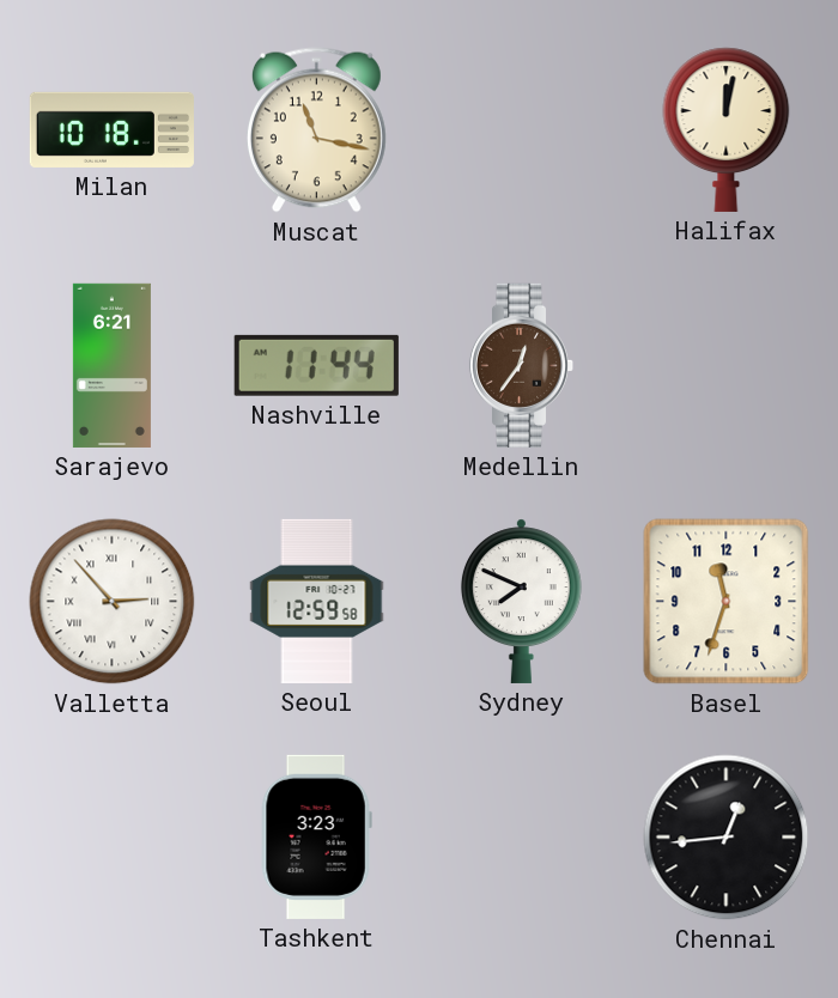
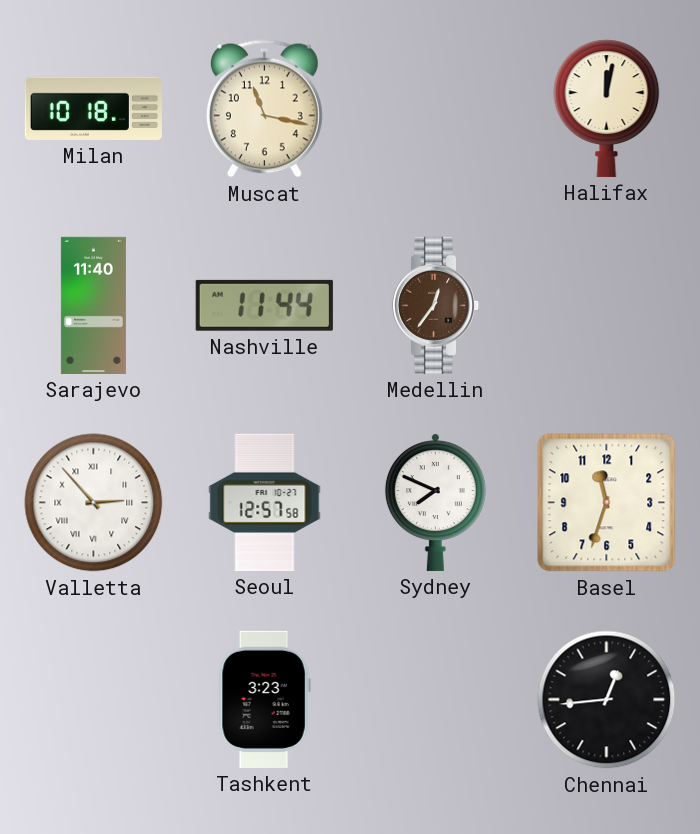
Sarajevo: 6:21 -> 11:40
Seoul: 12:59 -> 12:57
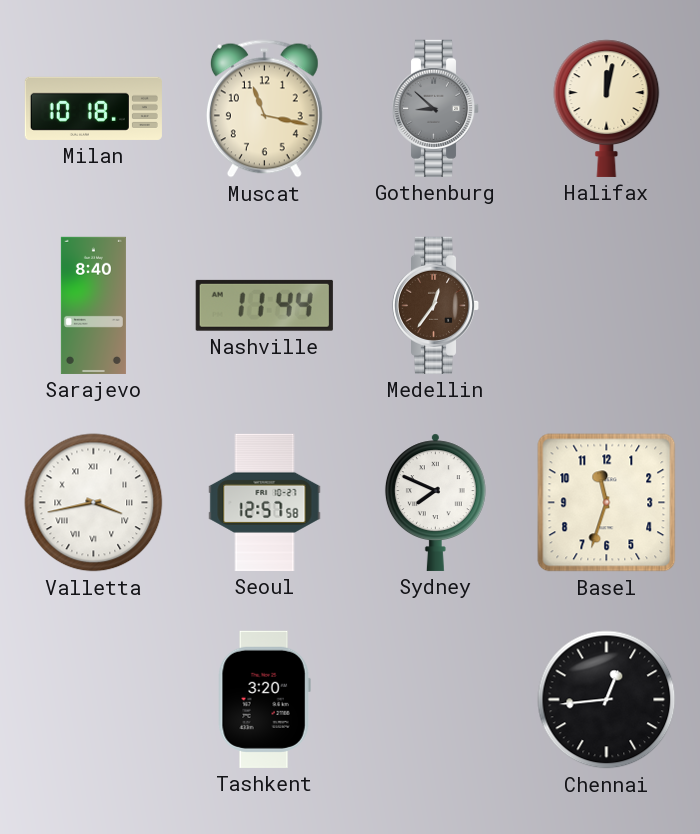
Gothenburg: none -> 8:52
Sarajevo: 11:40 -> 8:40
Valletta: 2:53 -> 3:43
Tashkent: 3:23 -> 3:20
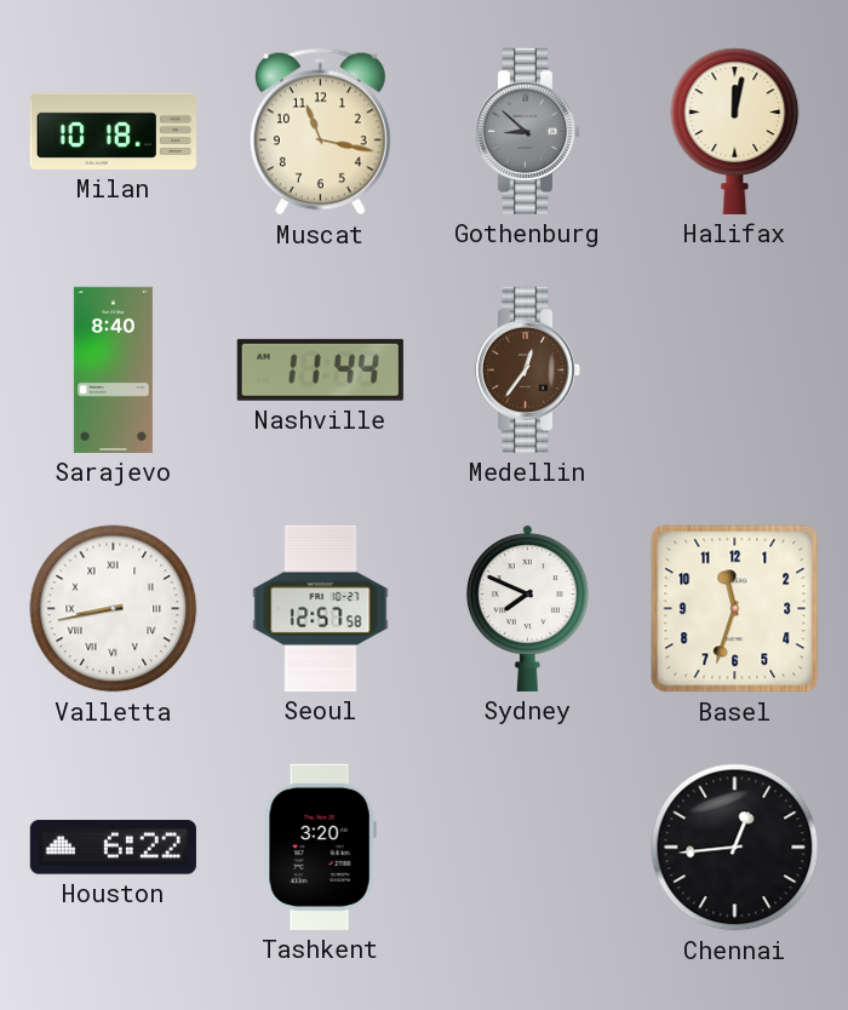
Valletta: 3:43 -> 8:43
Houston: none -> 6:22
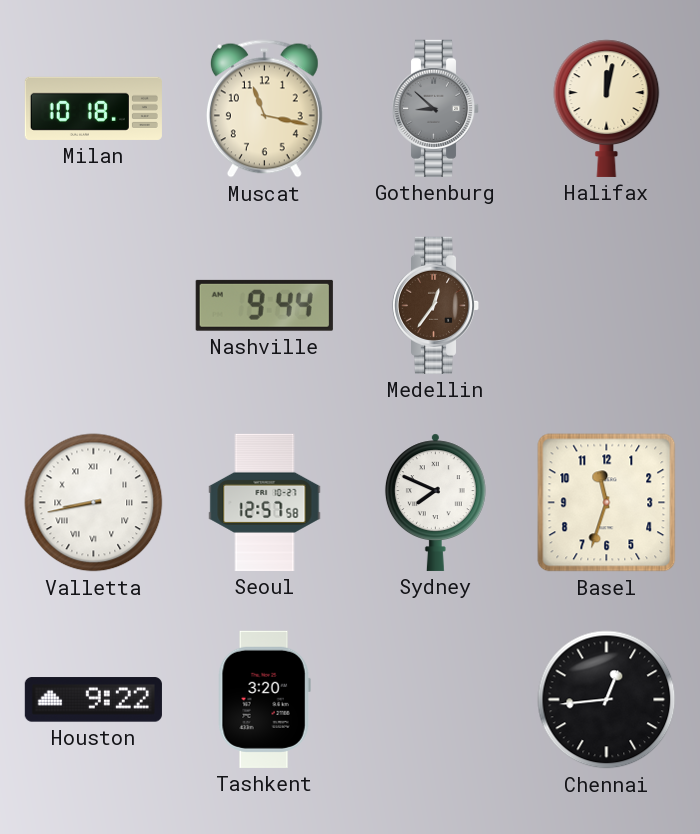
Sarajevo: 8:40 -> none
Nashville: 11:44 -> 9:44
Houston: 6:22 -> 9:22
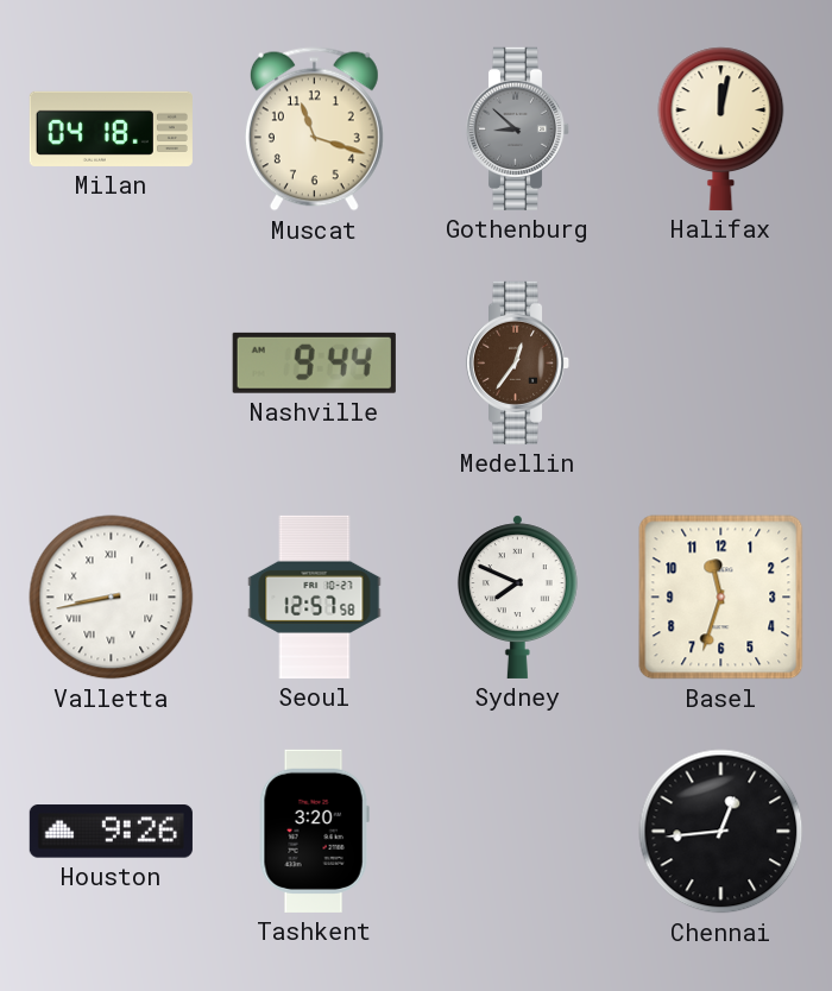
Milan: 10:18 -> 04:18
Muscat: 11:17 -> 11:18
Houston: 9:22 -> 9:26
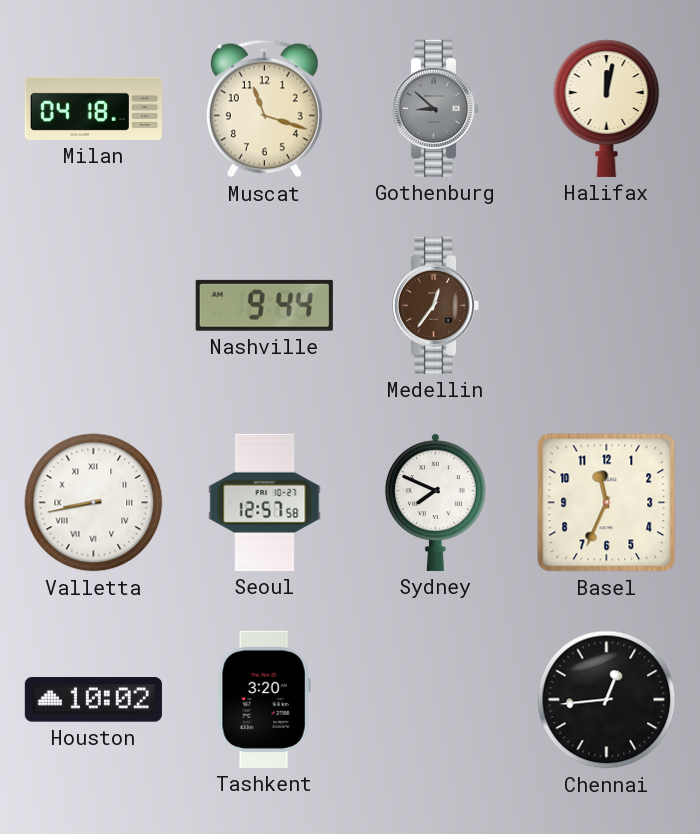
Basel: 11:33 -> 11:34
Houston: 9:26 -> 10:02
